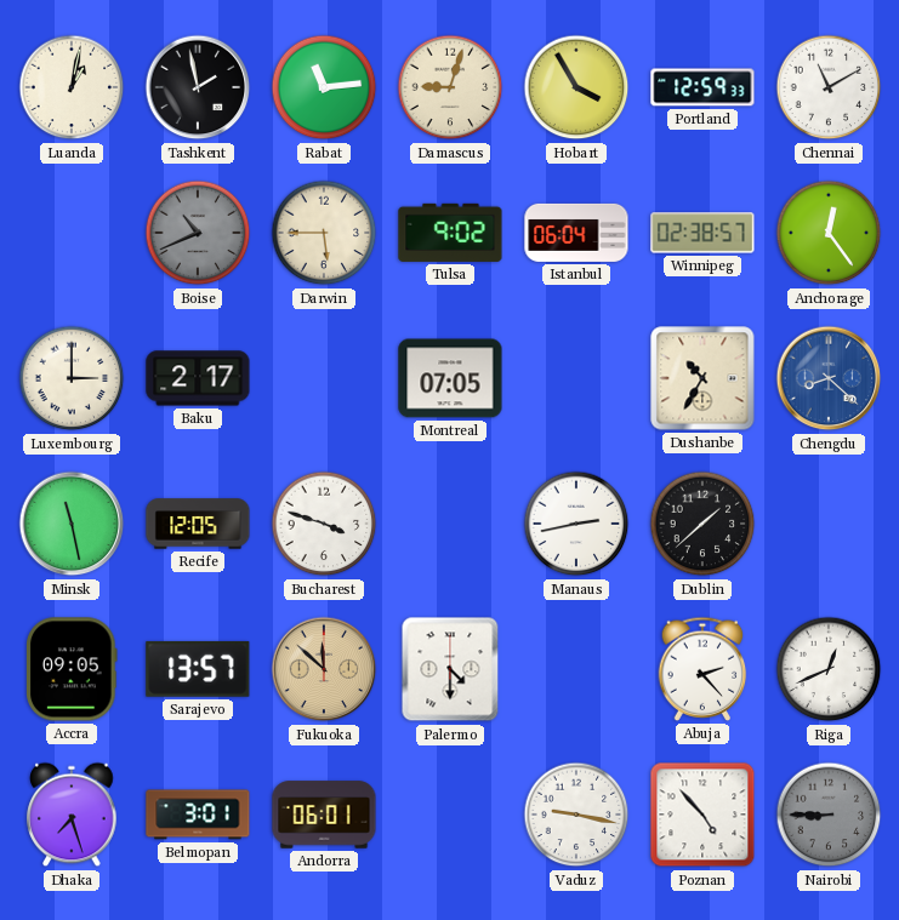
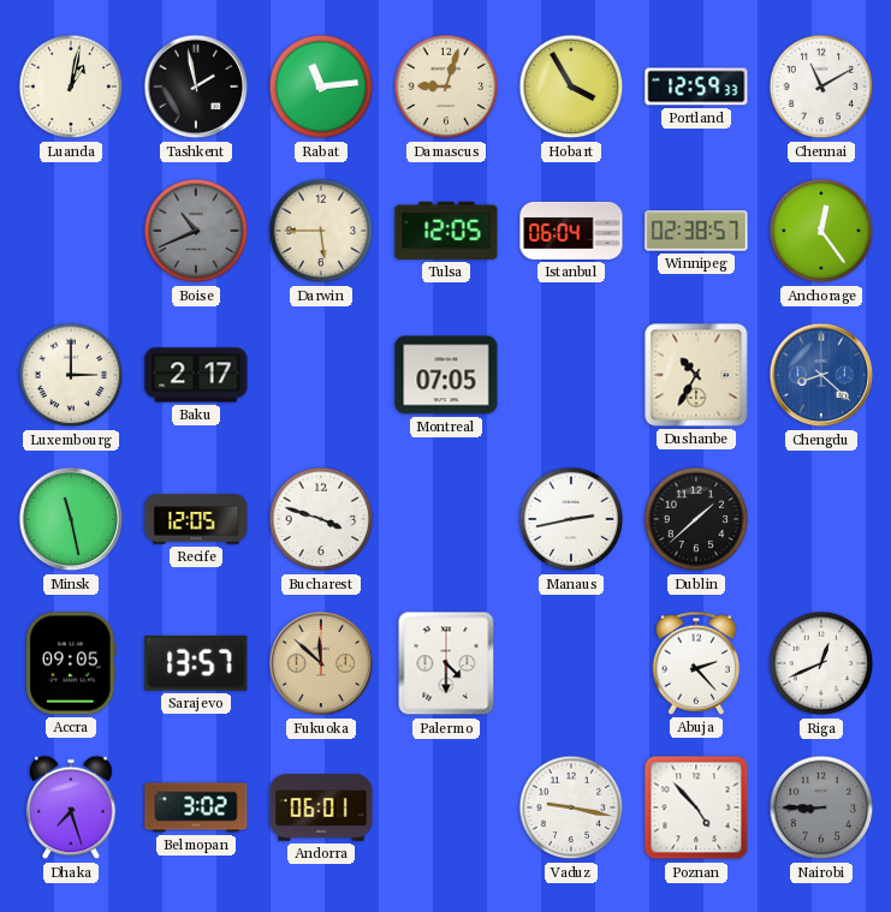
Tulsa: 9:02 -> 12:05
Belmopan: 3:01 -> 3:02
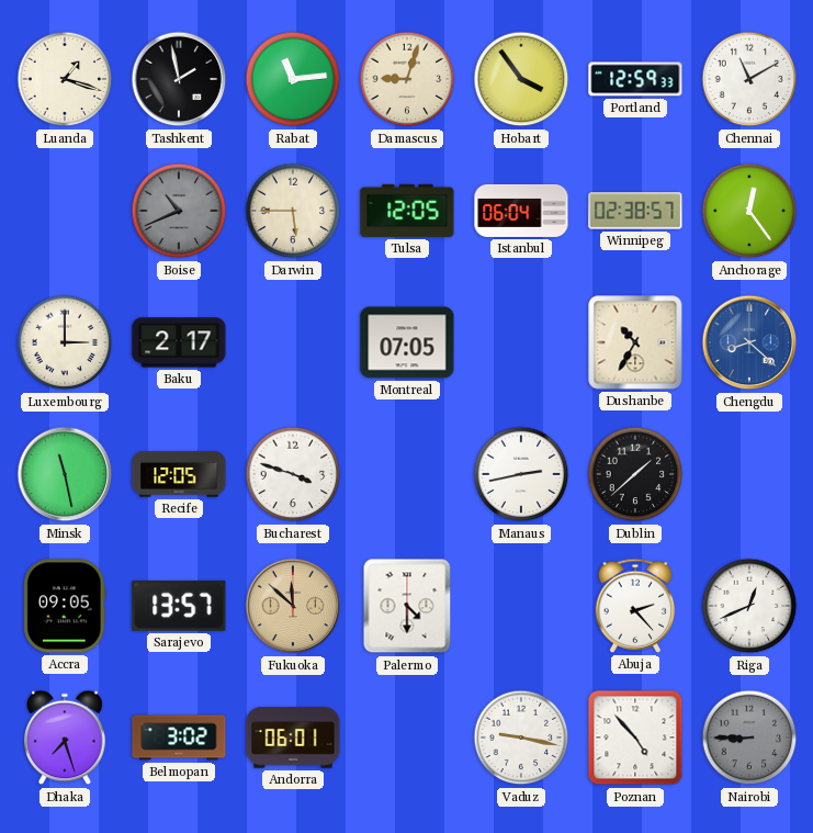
Luanda: 1:02 -> 1:18
Hobart: 3:55 -> 3:54
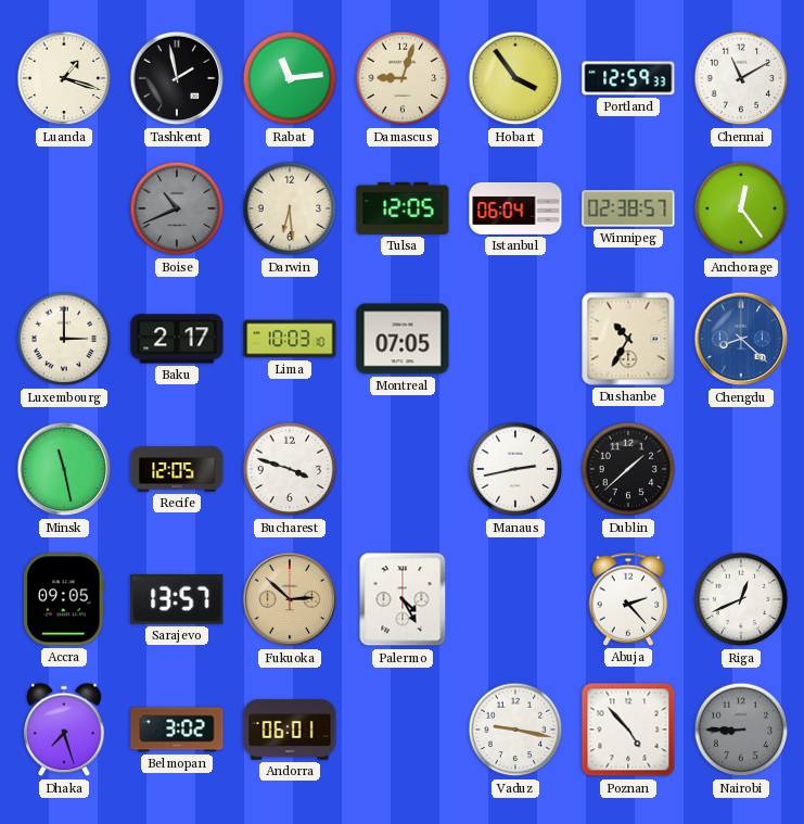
Darwin: 5:45 -> 6:29
Lima: none -> 10:03
Fukuoka: 11:52 -> 2:52
Palermo: 4:30 -> 4:25
